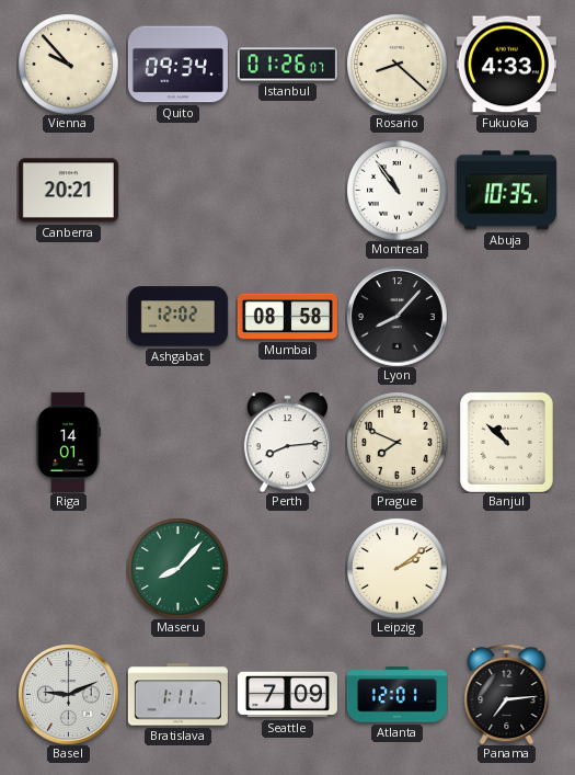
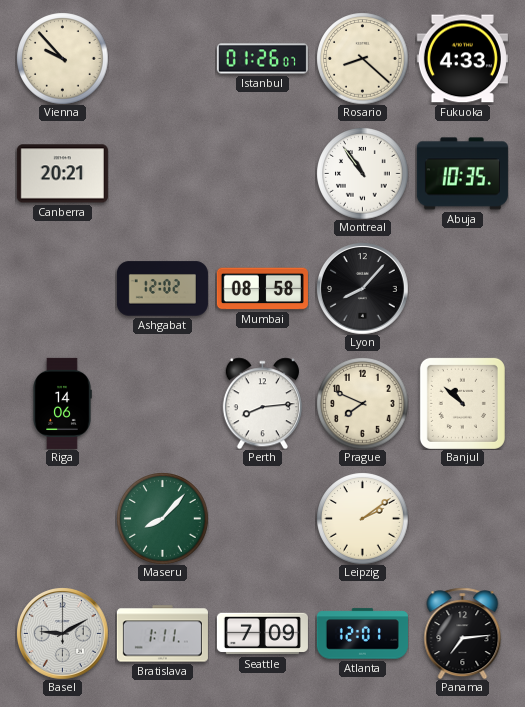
Quito: 09:34 -> none
Riga: 14:01 -> 14:06
Basel: 9:11 -> 9:10
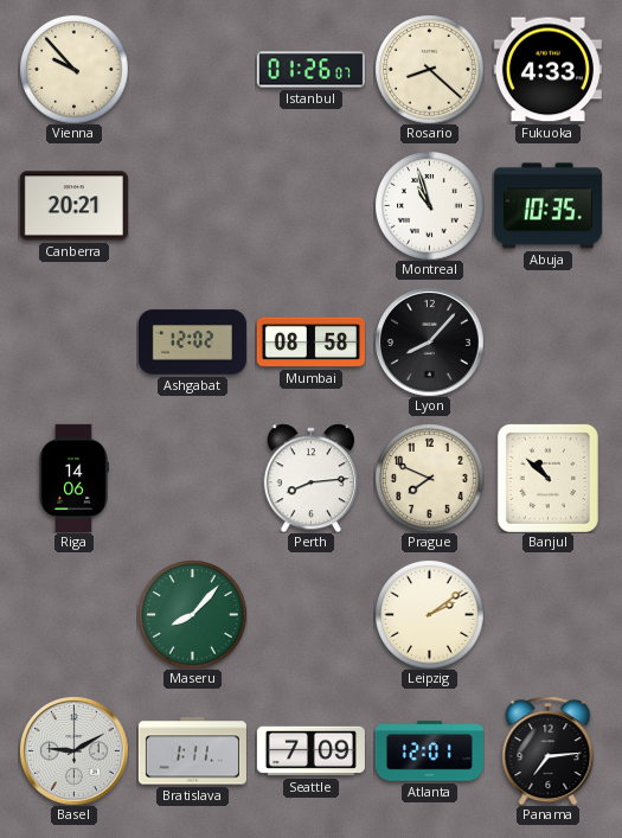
Montreal: 10:54 -> 10:57
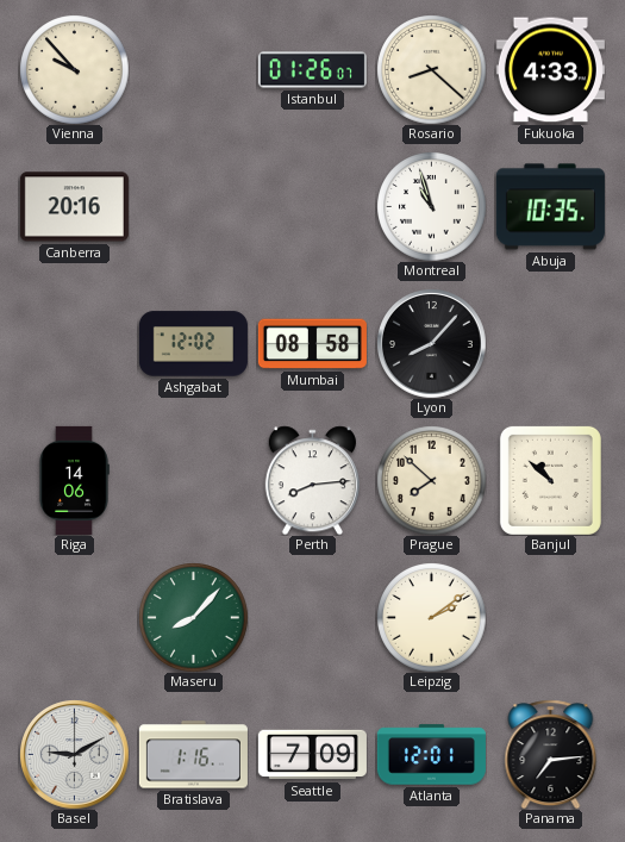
Canberra: 20:21 -> 20:16
Prague: 7:49 -> 7:52
Bratislava: 1:11 -> 1:16
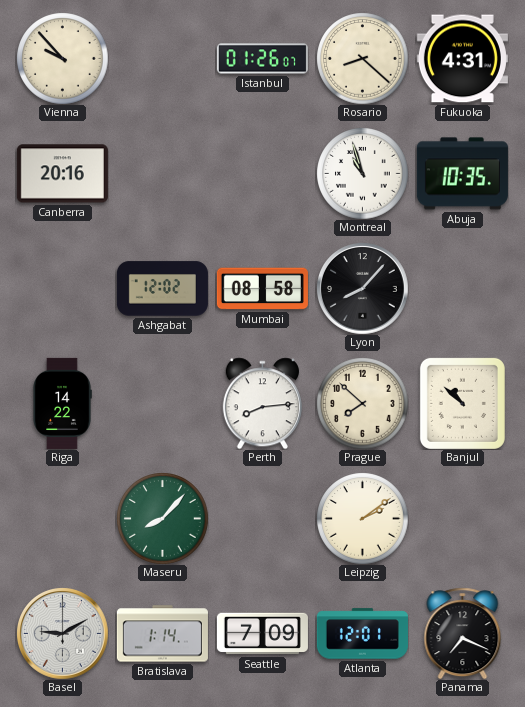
Fukuoka: 4:33 -> 4:31
Riga: 14:06 -> 14:22
Bratislava: 1:16 -> 1:14
Panama: 7:14 -> 7:19
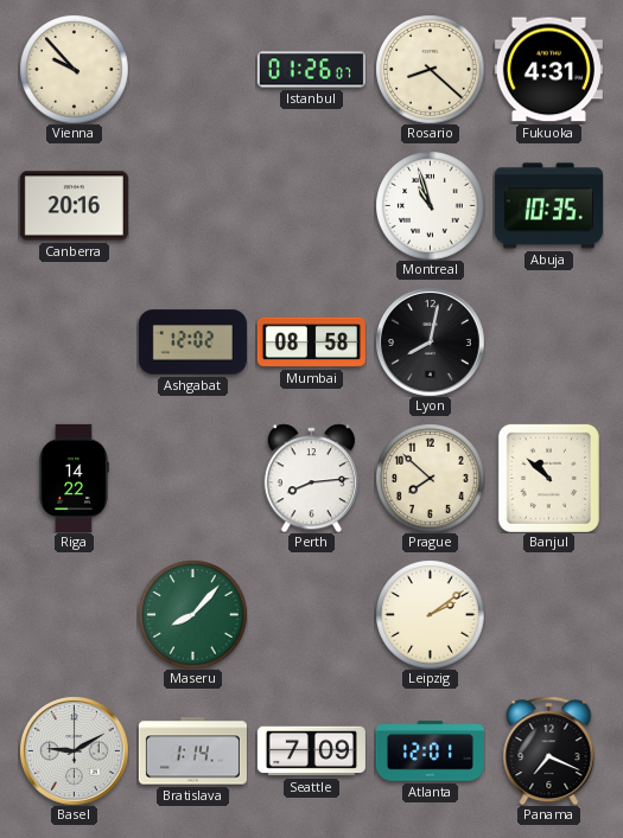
Lyon: 8:07 -> 8:02
